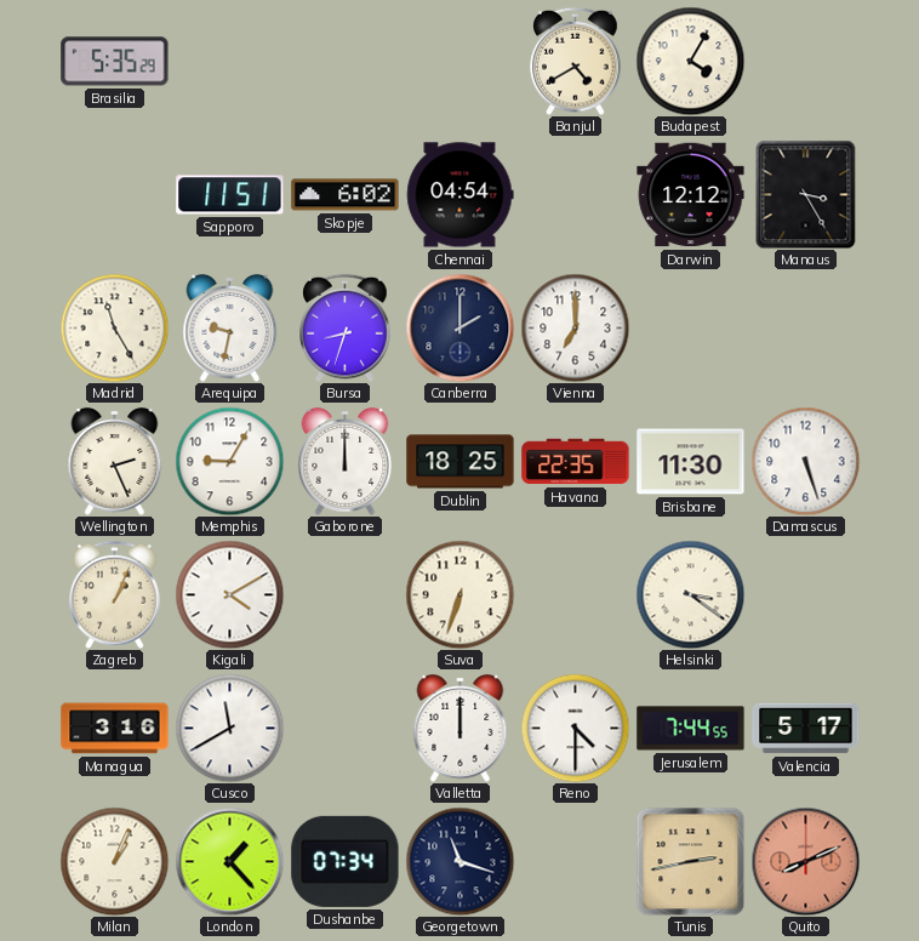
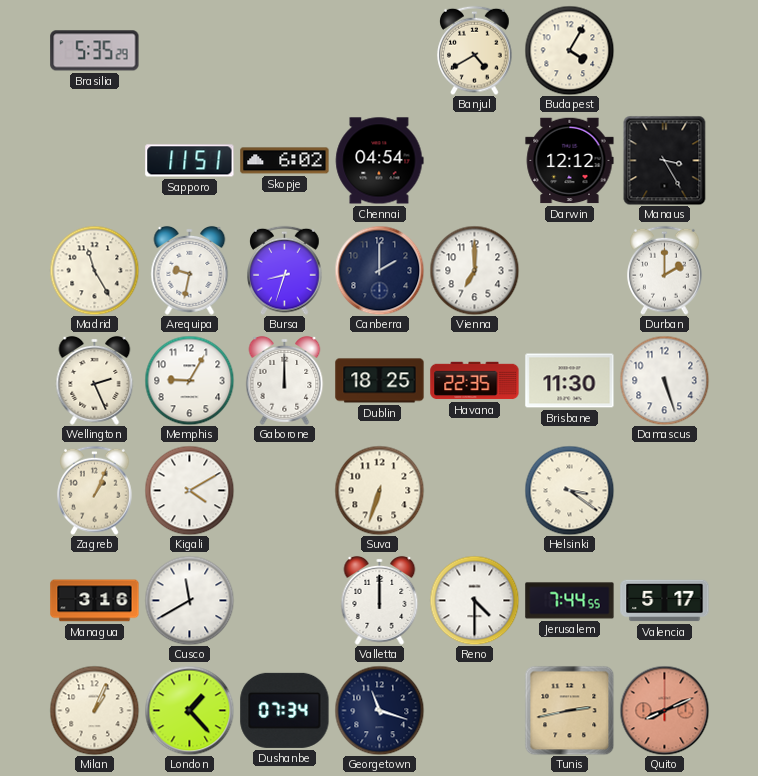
Durban: none -> 2:00
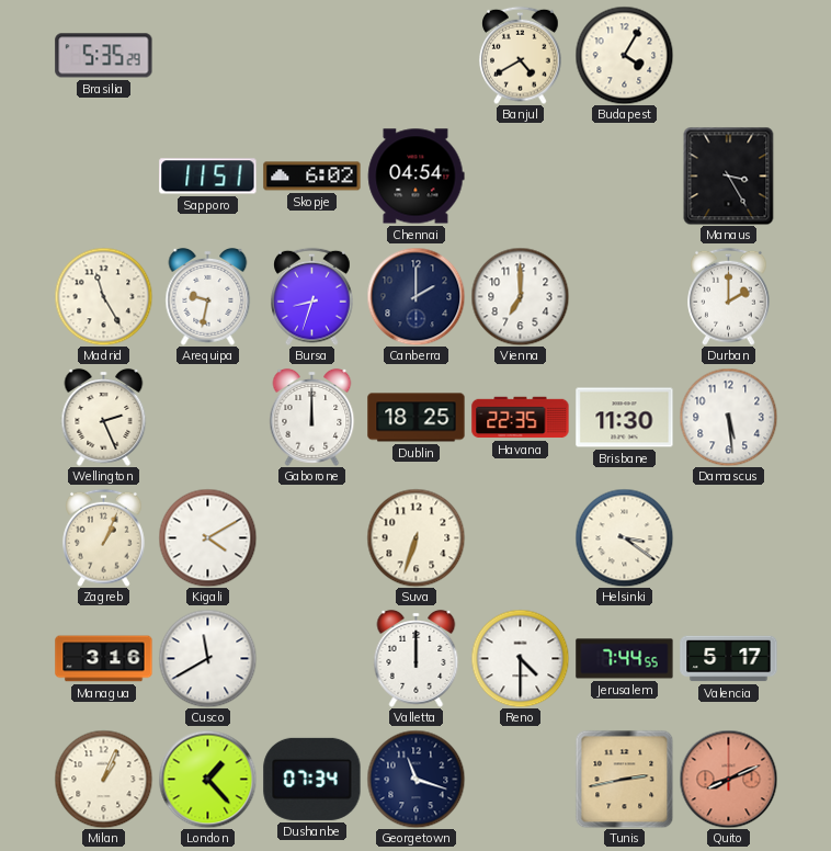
Darwin: 12:12 -> none
Memphis: 9:05 -> none
Damascus: 5:27 -> 5:29
